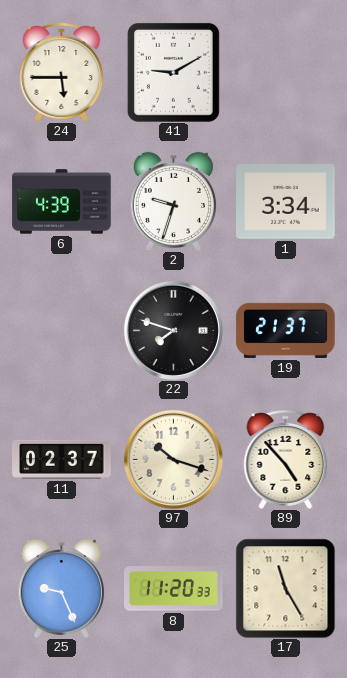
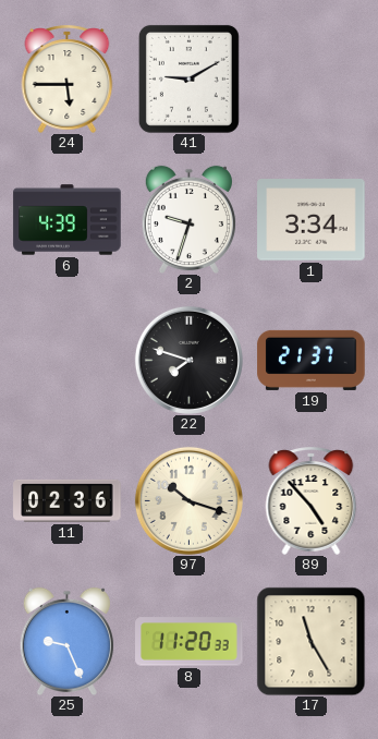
11: 02:37 -> 02:36
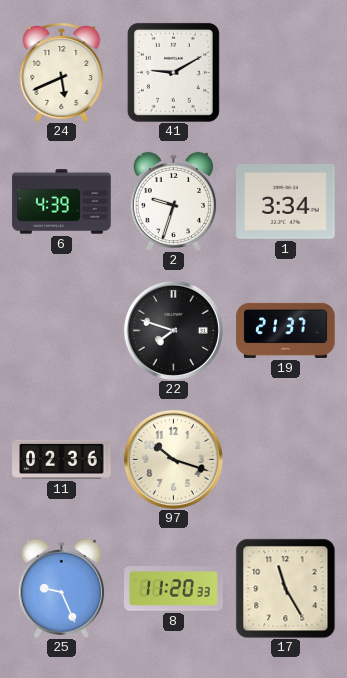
24: 5:45 -> 5:41
89: 4:53 -> none
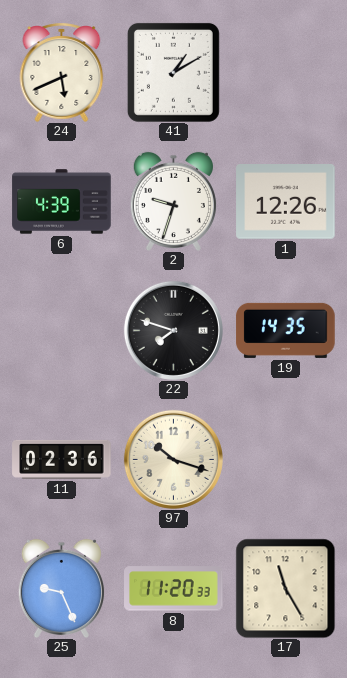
41: 9:10 -> 1:10
1: 3:34 -> 12:26
19: 21:37 -> 14:35
